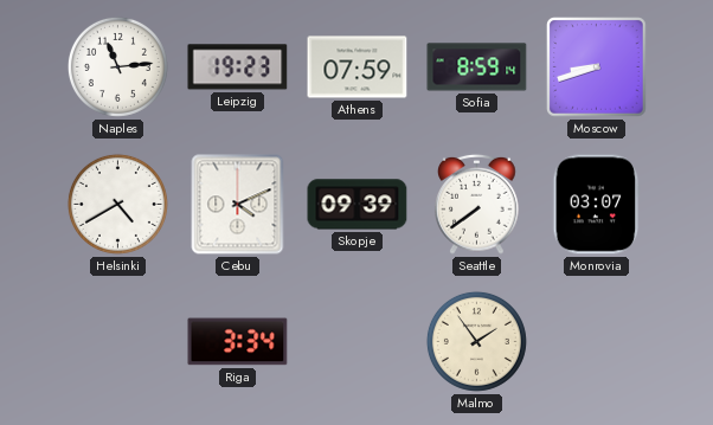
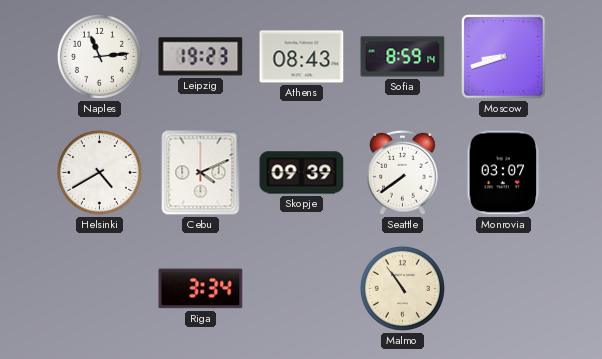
Athens: 07:59 -> 08:43
Malmo: 1:54 -> 10:54
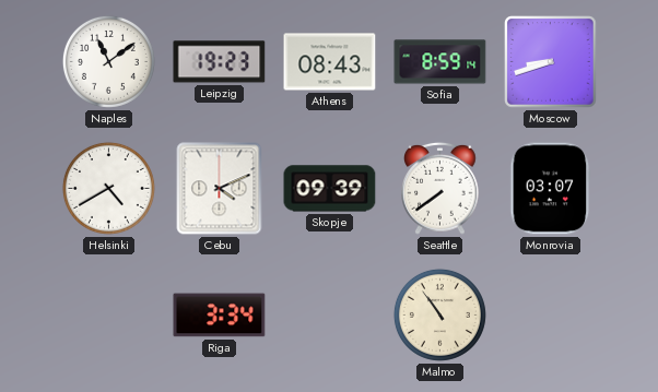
Naples: 11:14 -> 11:09
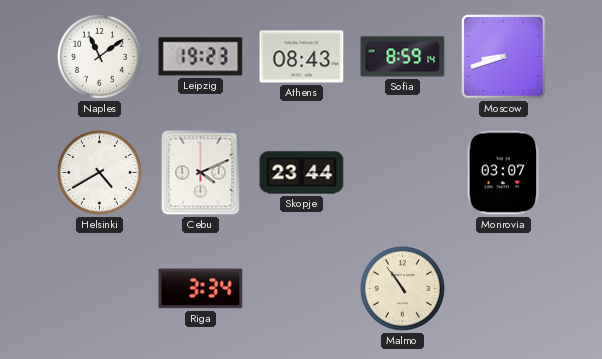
Skopje: 09:39 -> 23:44
Seattle: 7:39 -> none
